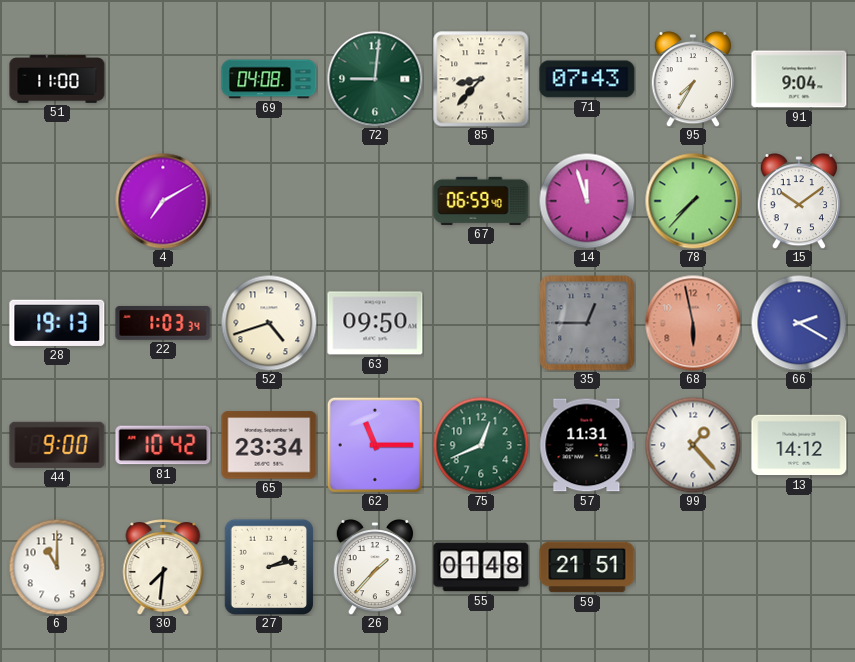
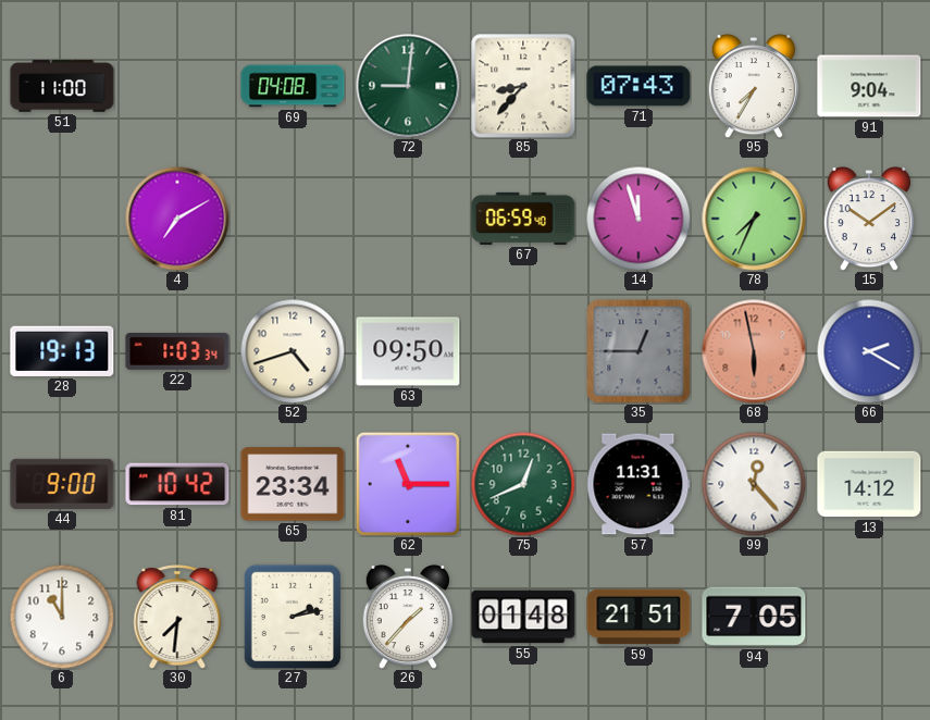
78: 7:37 -> 7:34
99: 1:23 -> 12:23
94: none -> 7:05
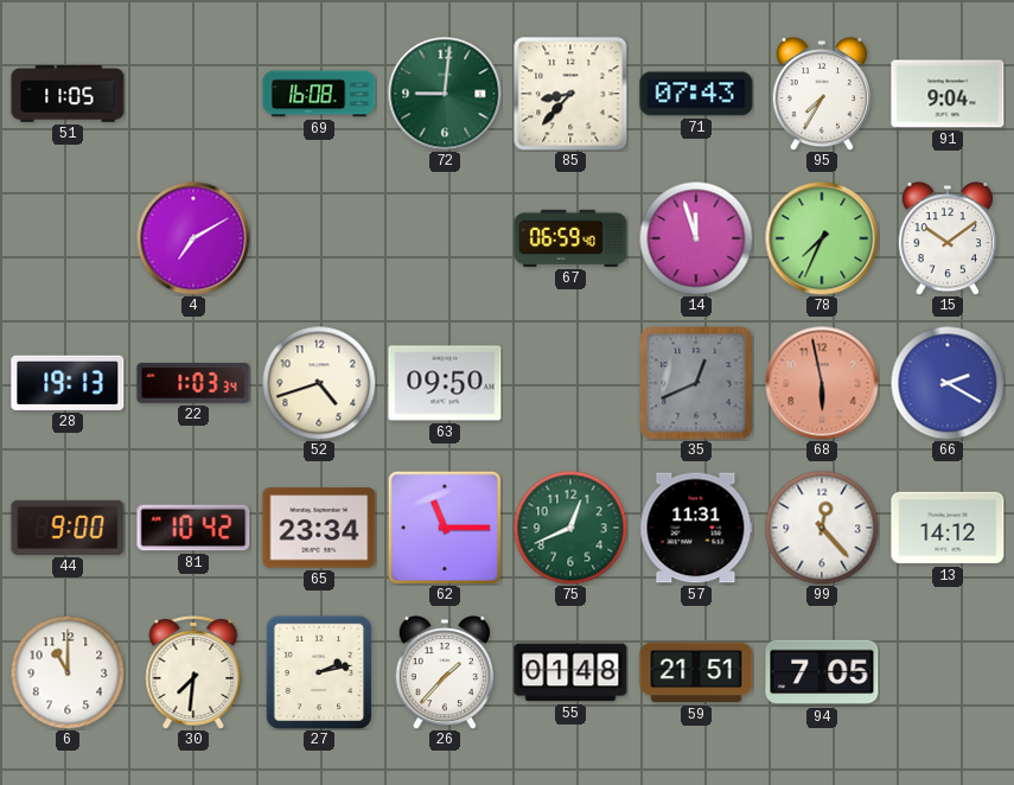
51: 11:00 -> 11:05
69: 04:08 -> 16:08
35: 12:45 -> 12:41
